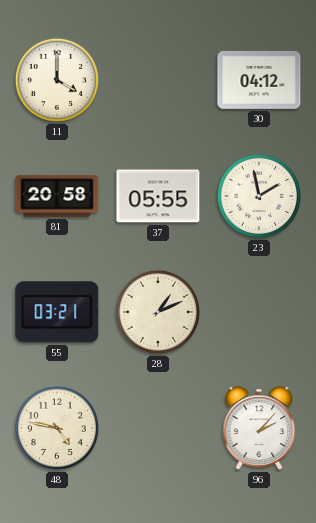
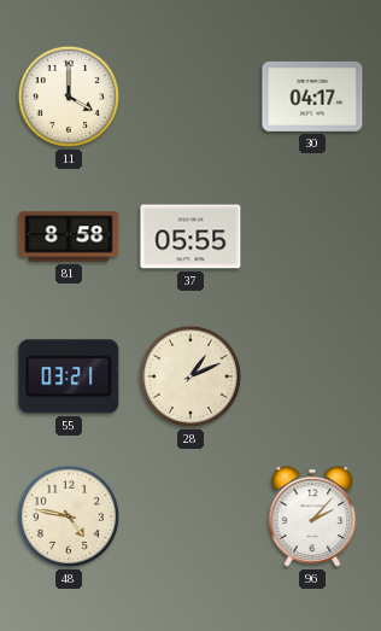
30: 04:12 -> 04:17
81: 20:58 -> 8:58
23: 1:58 -> none
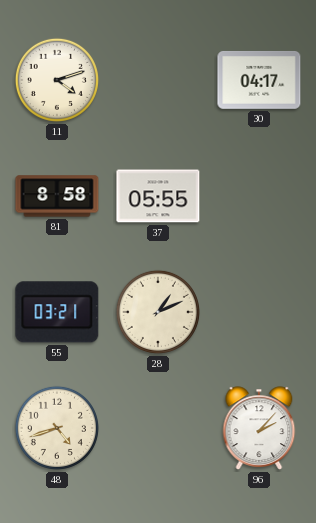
11: 4:00 -> 4:12
48: 4:47 -> 4:42
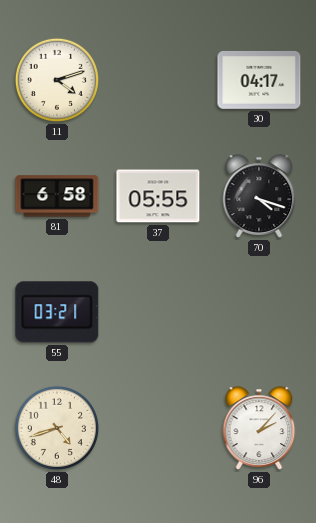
81: 8:58 -> 6:58
70: none -> 4:18
28: 1:11 -> none
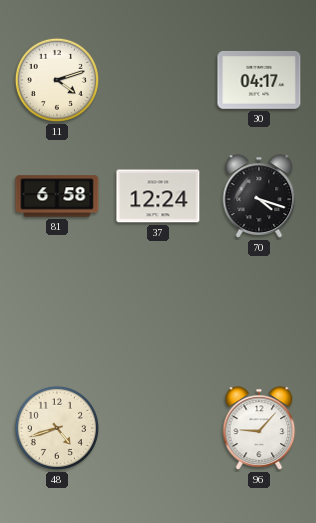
37: 05:55 -> 12:24
55: 03:21 -> none
96: 2:07 -> 9:07
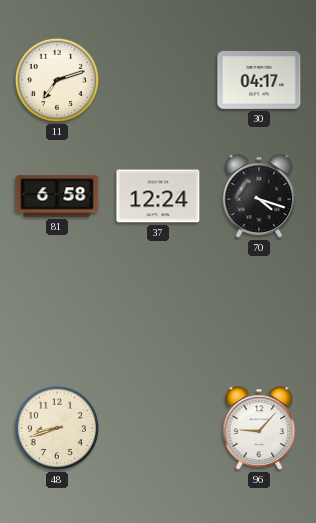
11: 4:12 -> 7:12
48: 4:42 -> 8:42
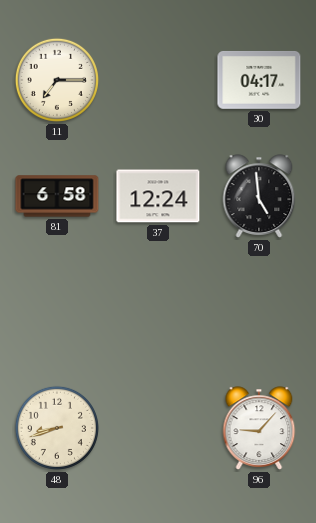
11: 7:12 -> 7:15
70: 4:18 -> 4:59
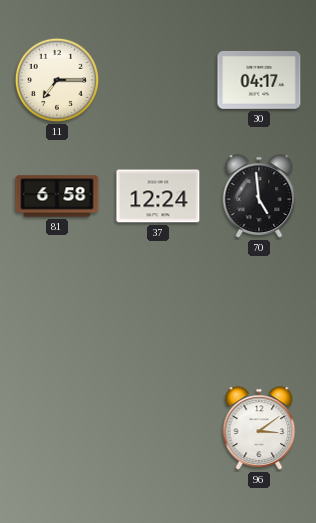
48: 8:42 -> none
96: 9:07 -> 3:09
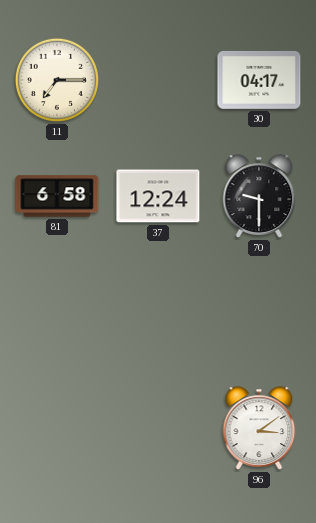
70: 4:59 -> 9:30
